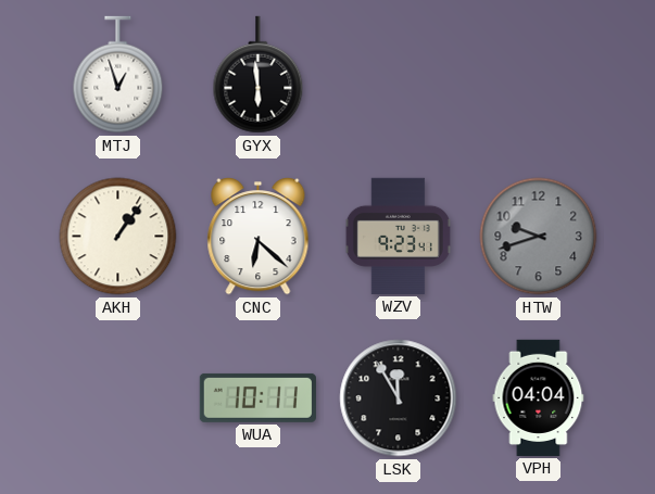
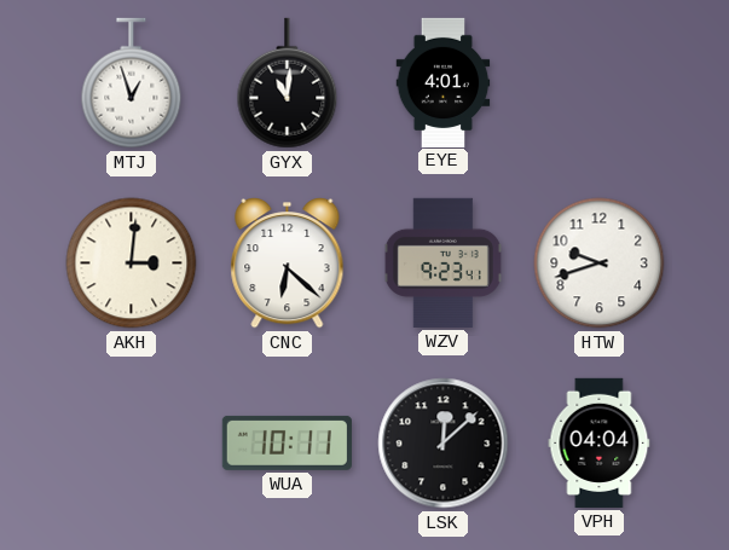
GYX: 5:59 -> 11:01
EYE: none -> 4:01
AKH: 1:06 -> 3:01
HTW dial: grey -> white
LSK: 11:55 -> 12:08
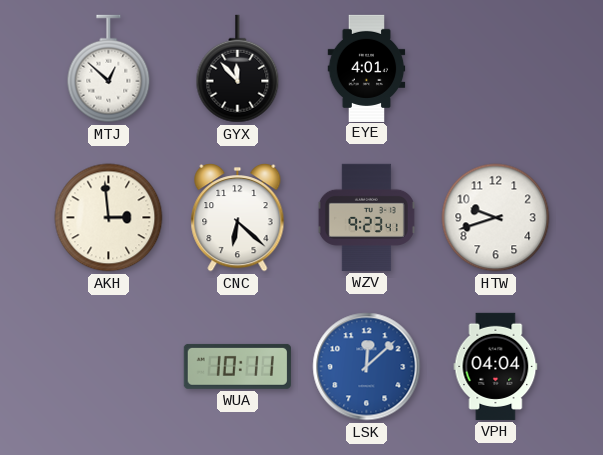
MTJ: 12:57 -> 12:52
GYX: 11:01 -> 11:53
AKH: 3:01 -> 2:59
LSK dial: black -> blue
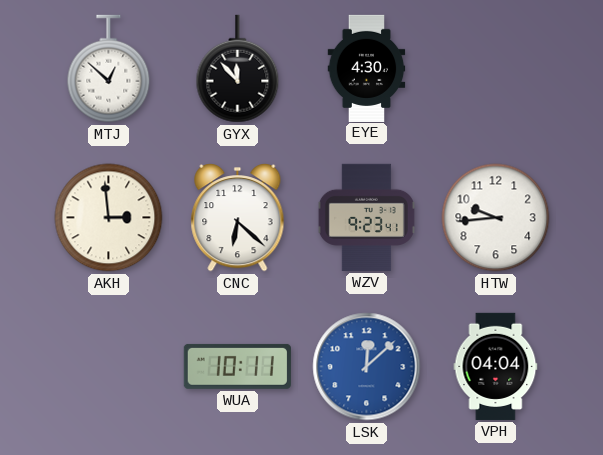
EYE: 4:01 -> 4:30
HTW: 9:42 -> 9:44
